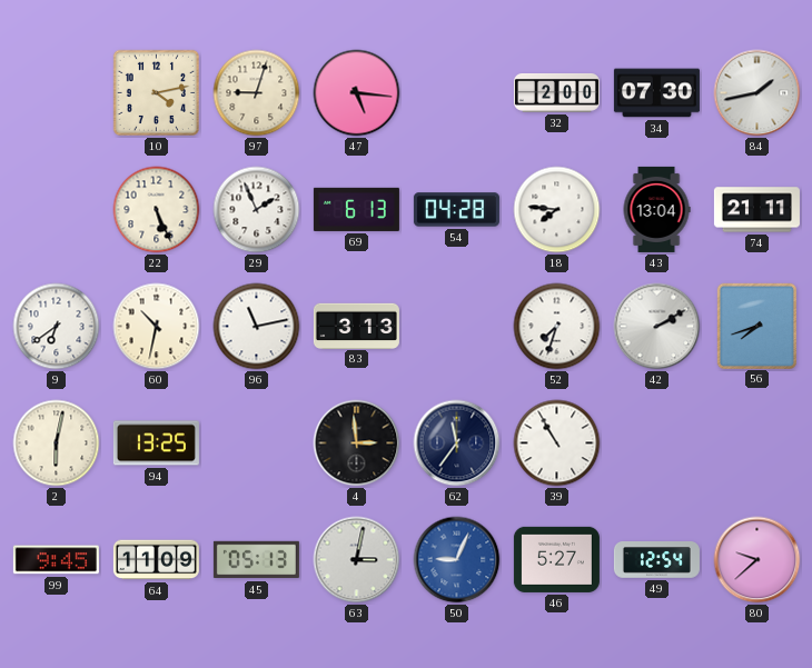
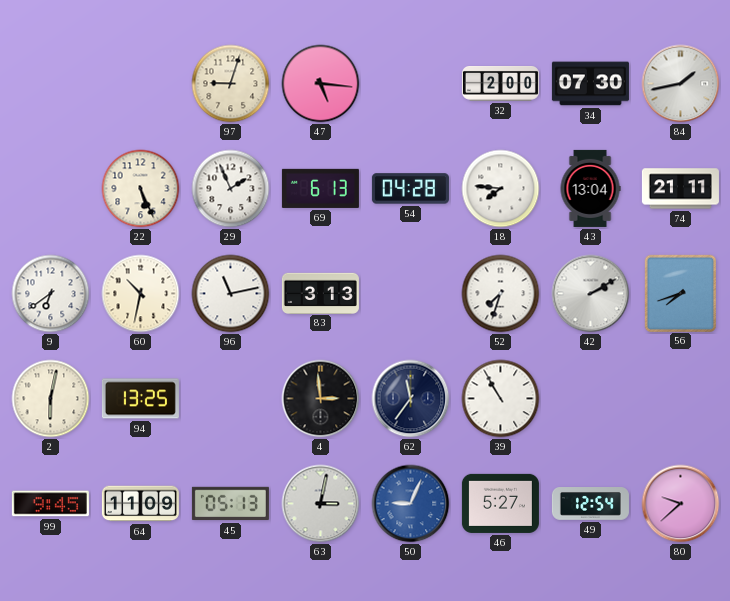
10: 4:13 -> none
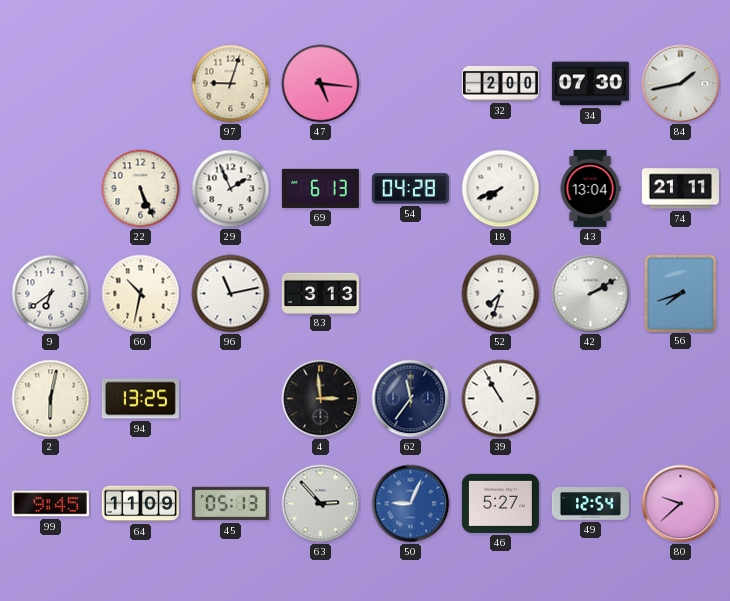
18: 7:46 -> 7:41
63: 3:02 -> 2:53
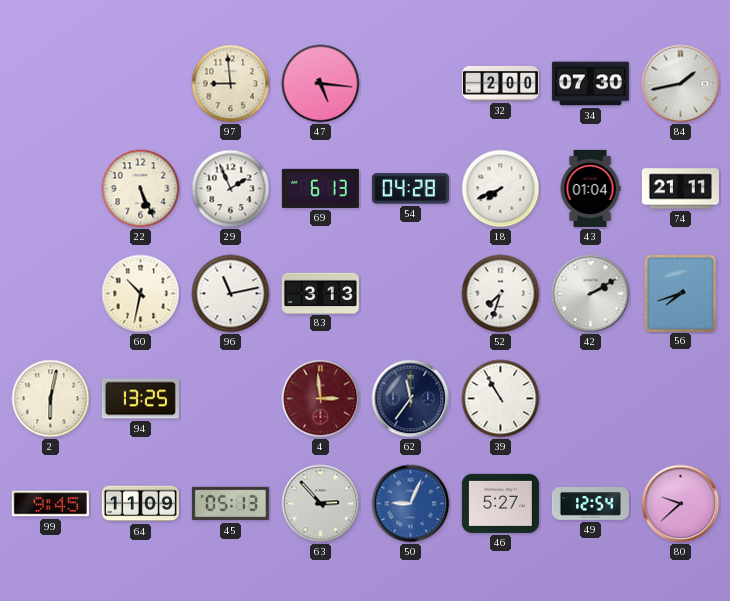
97: 9:03 -> 8:59
43: 13:04 -> 01:04
9: 6:39 -> none
4 dial: black -> burgundy
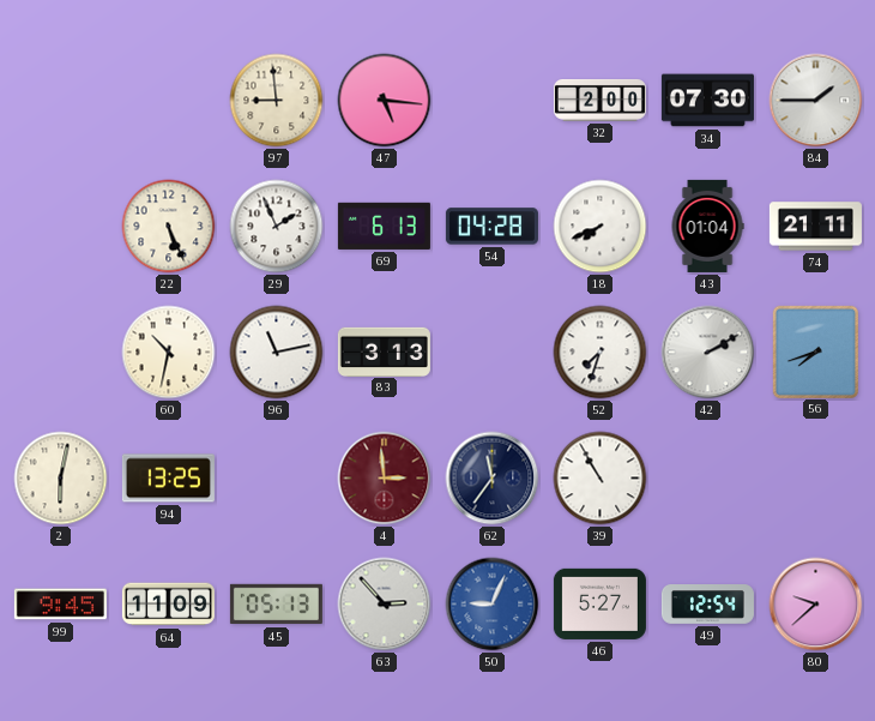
84: 1:43 -> 1:45
